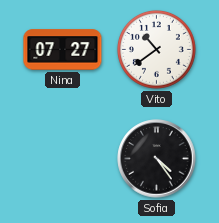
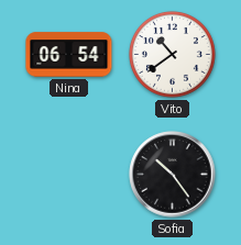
Nina: 07:27 -> 06:54
Sofia: 4:24 -> 10:24
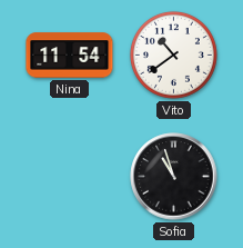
Nina: 06:54 -> 11:54
Sofia: 10:24 -> 10:57
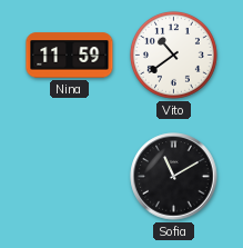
Nina: 11:54 -> 11:59
Sofia: 10:57 -> 11:10
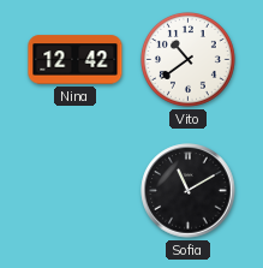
Nina: 11:59 -> 12:42
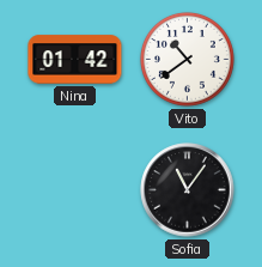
Nina: 12:42 -> 01:42
Sofia: 11:10 -> 11:06
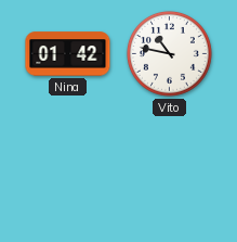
Vito: 10:39 -> 10:47
Sofia: 11:06 -> none
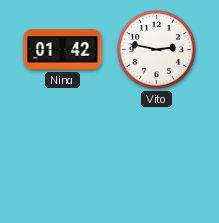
Vito: 10:47 -> 2:47
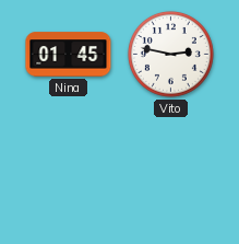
Nina: 01:42 -> 01:45
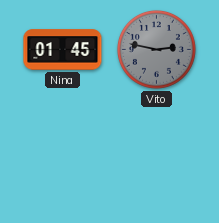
Vito dial: white -> grey
